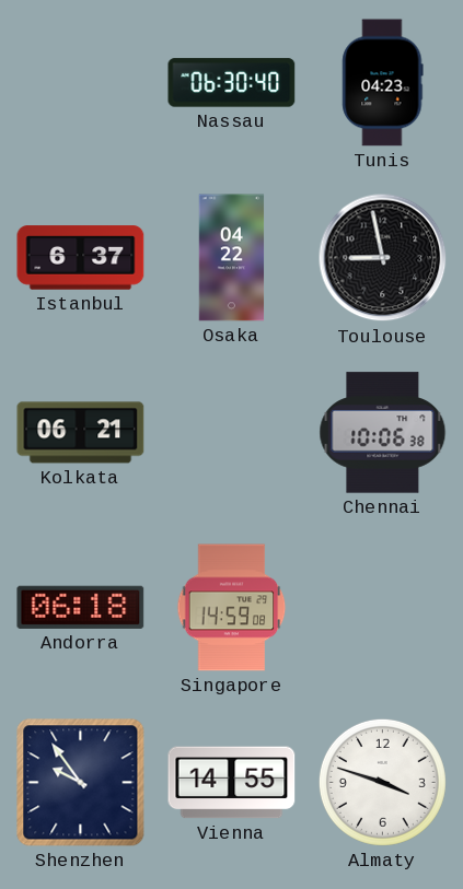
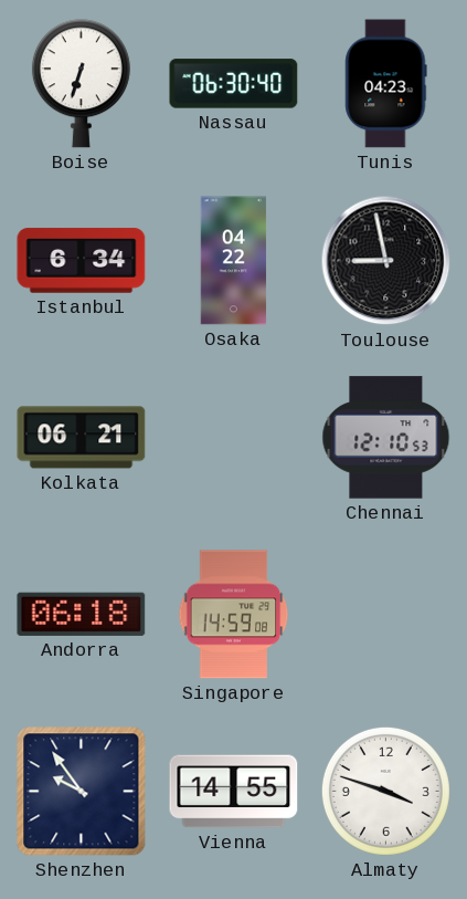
Boise: none -> 6:33
Istanbul: 6:37 -> 6:34
Chennai: 10:06 -> 12:10
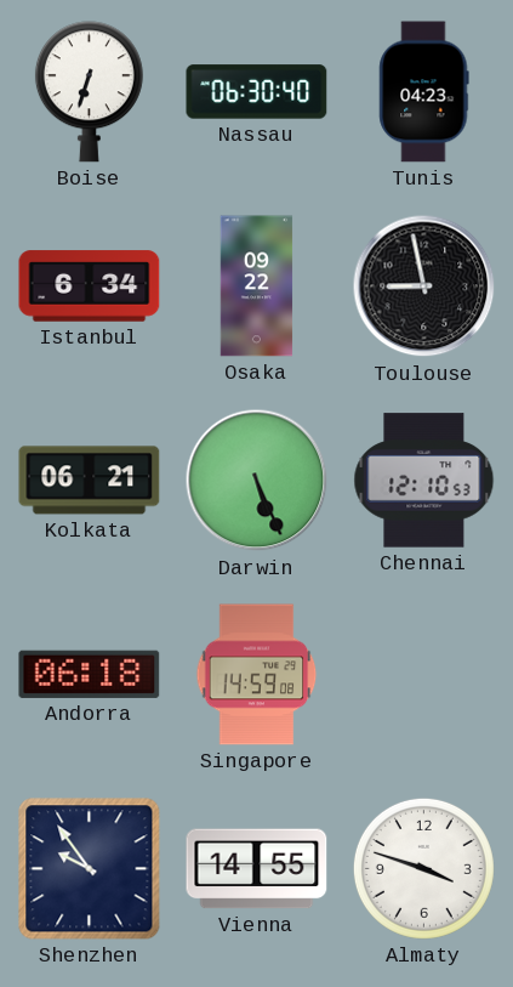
Osaka: 04:22 -> 09:22
Darwin: none -> 5:26
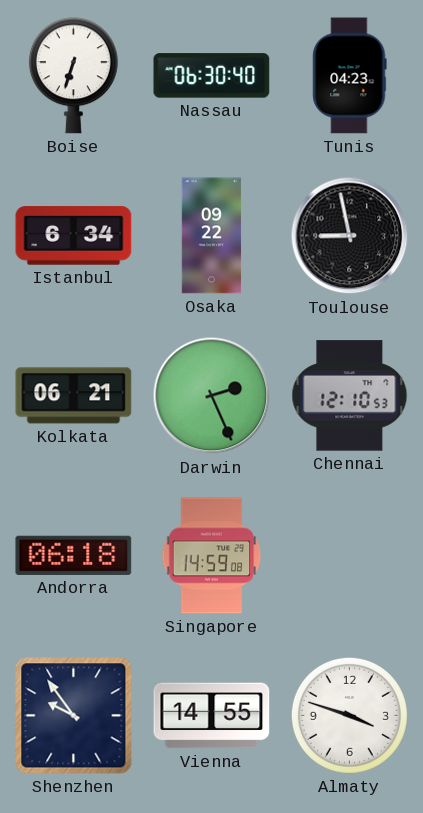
Darwin: 5:26 -> 2:26
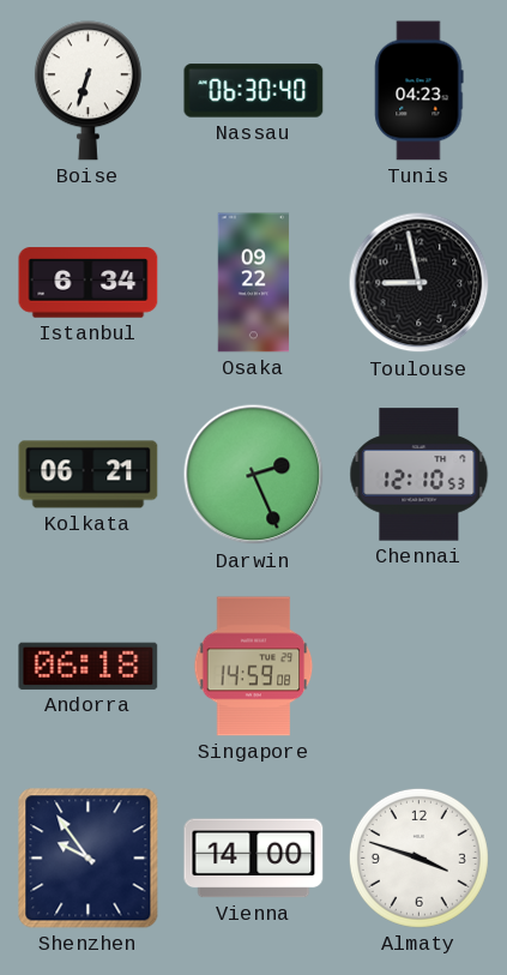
Vienna: 14:55 -> 14:00
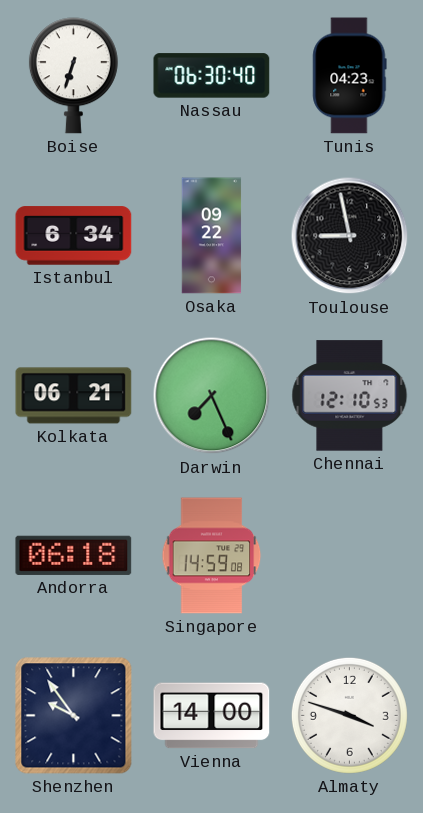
Darwin: 2:26 -> 7:26
